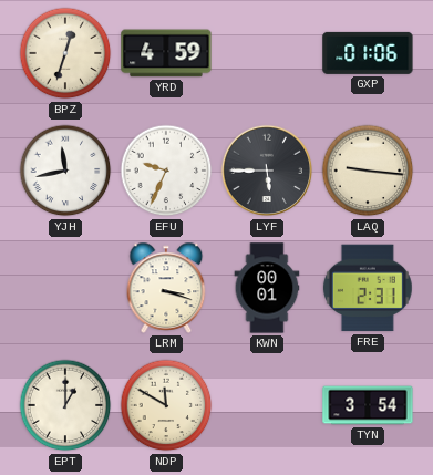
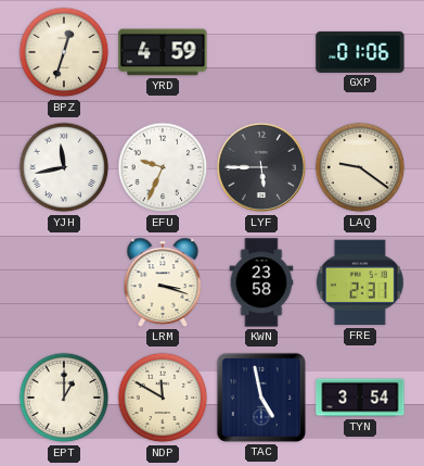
LAQ: 9:16 -> 9:21
KWN: 00:01 -> 23:58
TAC: none -> 4:58
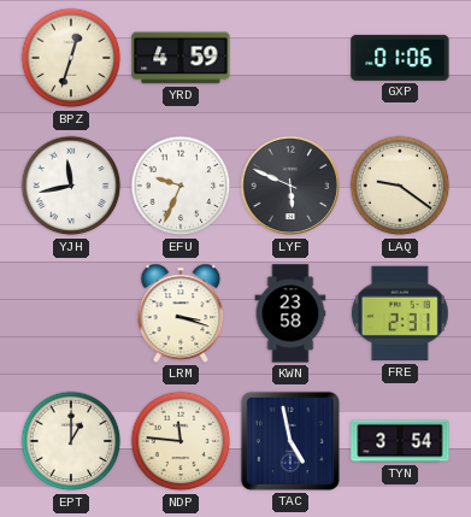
LYF: 5:45 -> 5:49
NDP: 11:50 -> 11:46
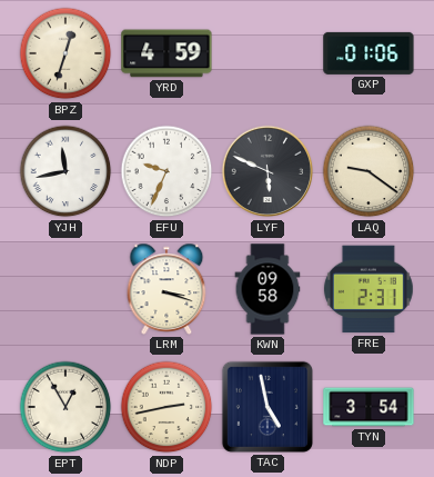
KWN: 23:58 -> 09:58
EPT: 1:00 -> 12:55
NDP: 11:46 -> 2:43
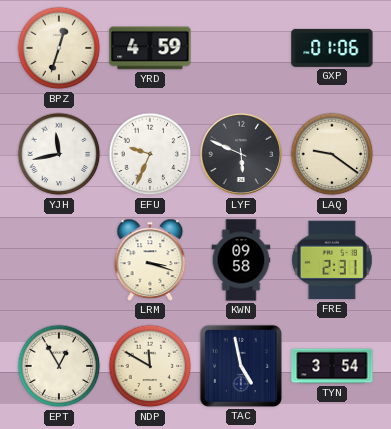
NDP: 2:43 -> 11:50
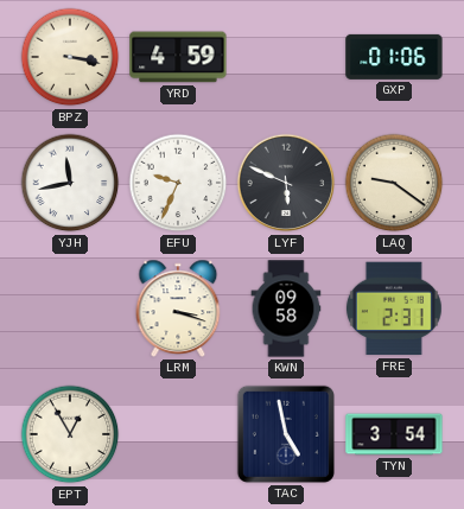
BPZ: 12:33 -> 3:17
NDP: 11:50 -> none
